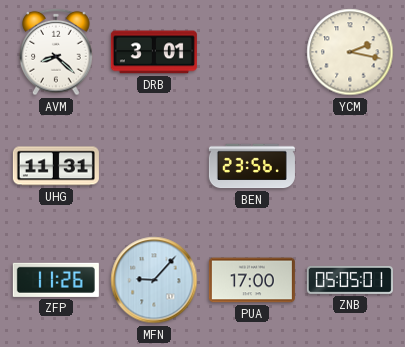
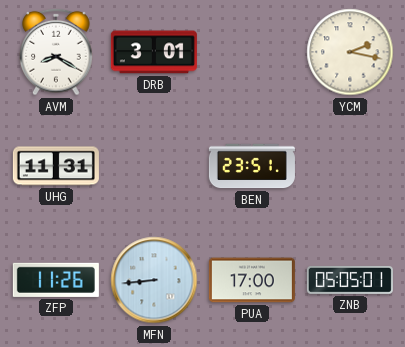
AVM: 8:22 -> 8:20
BEN: 23:56 -> 23:51
MFN: 9:07 -> 8:44
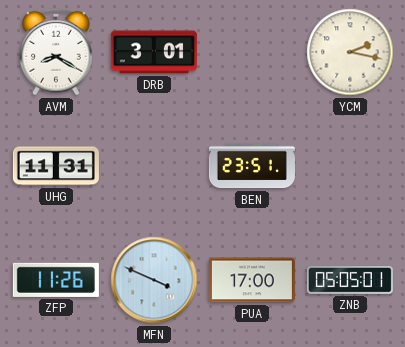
MFN: 8:44 -> 3:49
